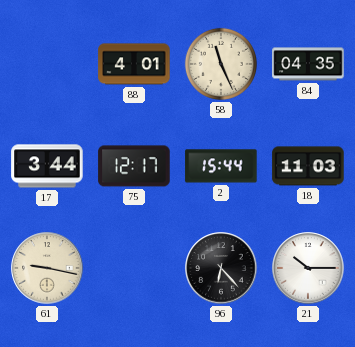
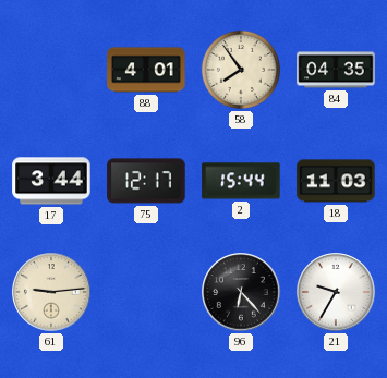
58: 11:26 -> 7:54
61: 9:17 -> 9:14
21: 10:15 -> 9:35
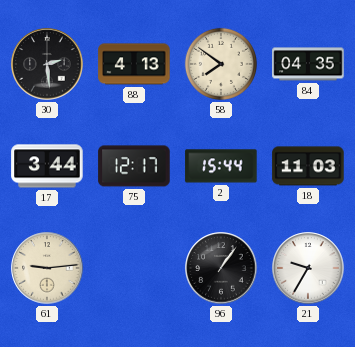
30: none -> 2:29
88: 4:01 -> 4:13
58: 7:54 -> 7:51
96: 6:23 -> 1:06
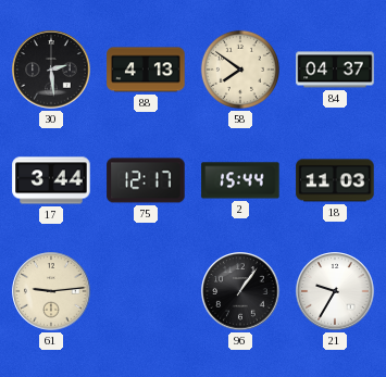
84: 04:35 -> 04:37
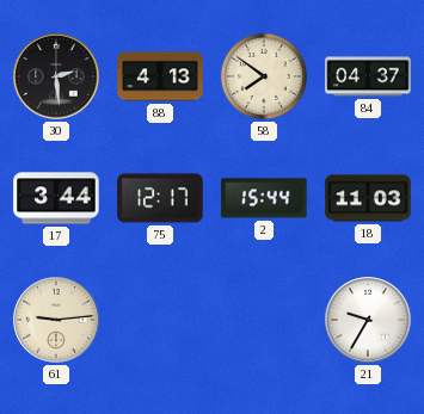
96: 1:06 -> none
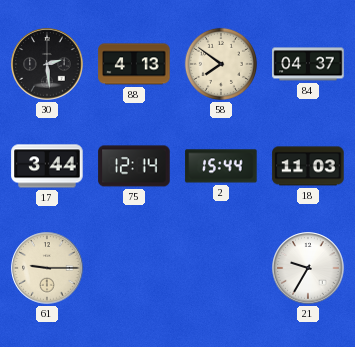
75: 12:17 -> 12:14
61: 9:14 -> 9:15
